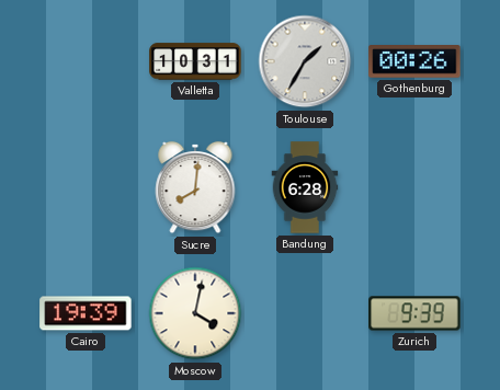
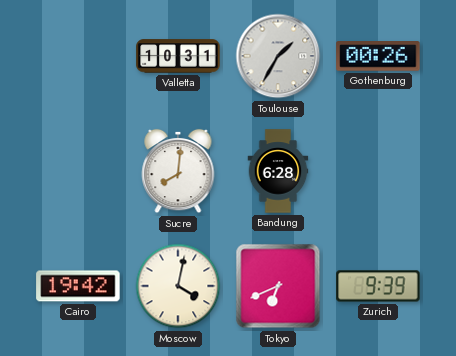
Cairo: 19:39 -> 19:42
Tokyo: none -> 6:41
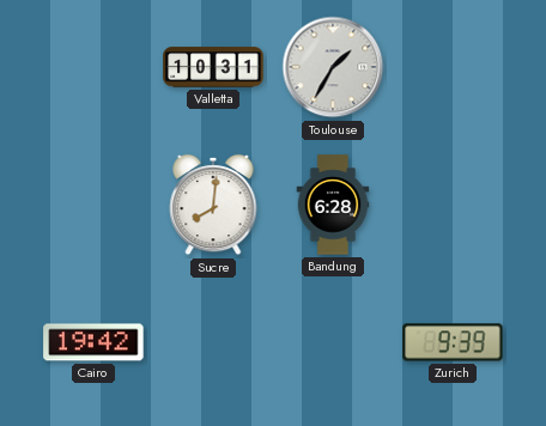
Gothenburg: 00:26 -> none
Moscow: 4:02 -> none
Tokyo: 6:41 -> none
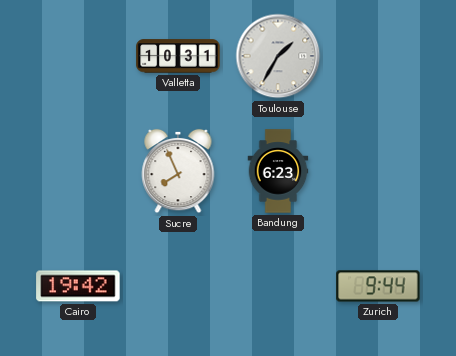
Sucre: 8:01 -> 7:56
Bandung: 6:28 -> 6:23
Zurich: 9:39 -> 9:44
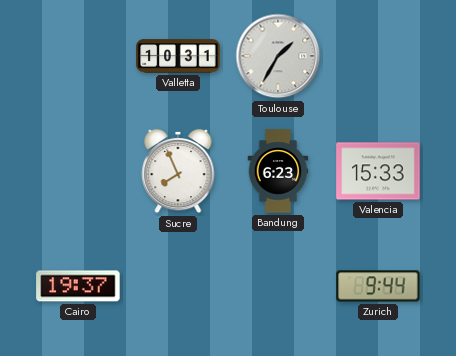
Valencia: none -> 15:33
Cairo: 19:42 -> 19:37
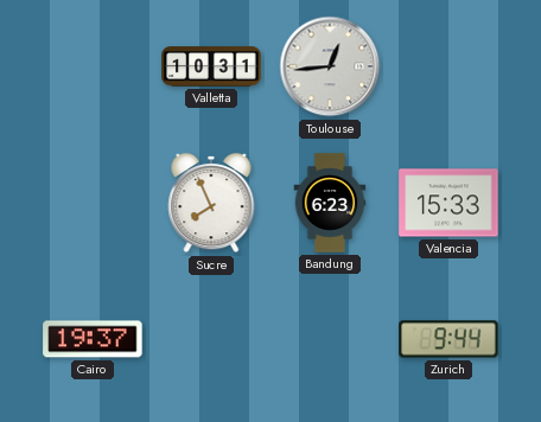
Toulouse: 1:35 -> 12:44
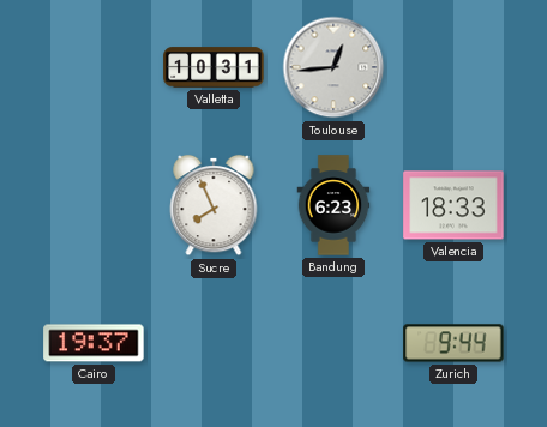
Valencia: 15:33 -> 18:33
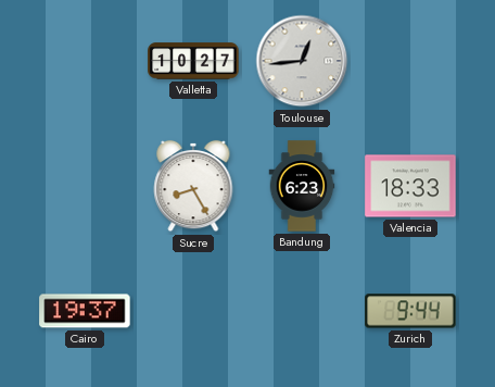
Valletta: 10:31 -> 10:27
Sucre: 7:56 -> 8:25
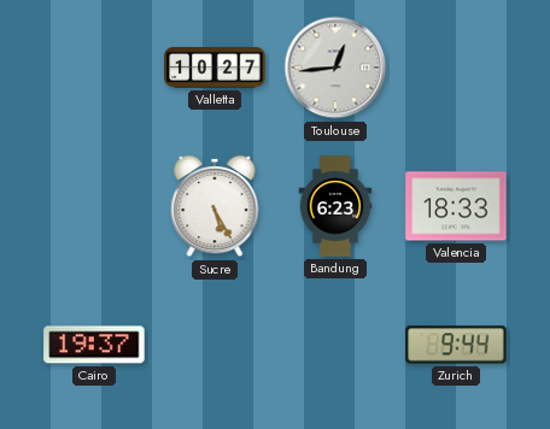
Sucre: 8:25 -> 5:25
